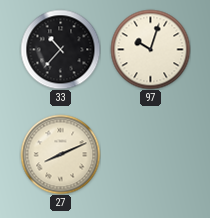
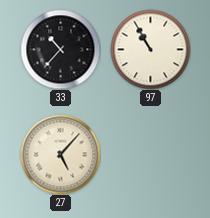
97: 10:03 -> 10:55
27: 8:11 -> 5:07
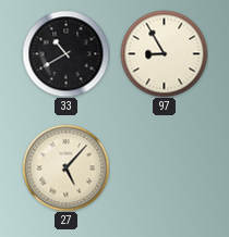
33: 10:37 -> 10:40
97: 10:55 -> 8:55
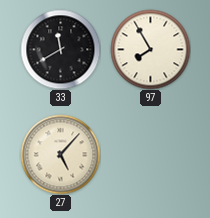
33: 10:40 -> 11:40
97: 8:55 -> 7:55
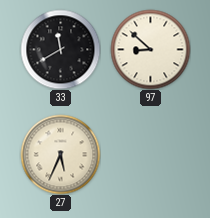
97: 7:55 -> 8:52
27: 5:07 -> 5:34
